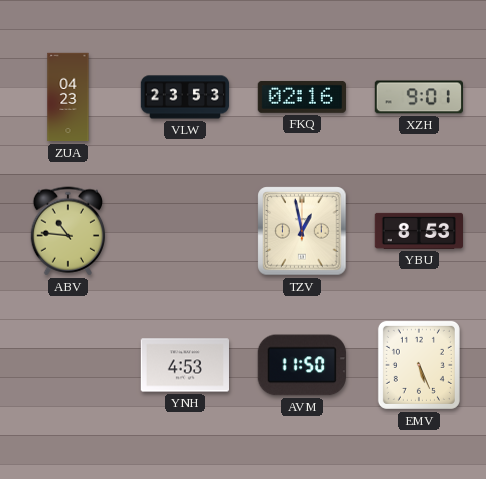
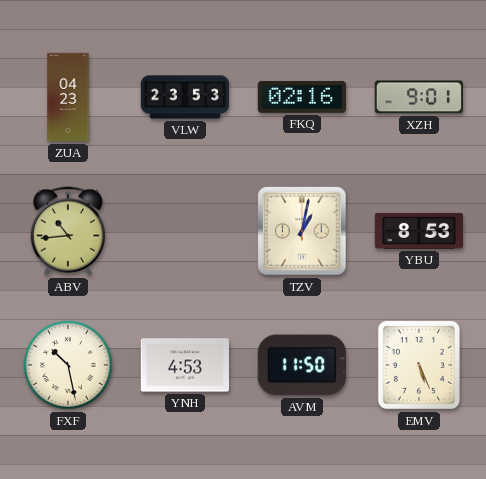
ABV: 10:46 -> 10:44
TZV: 12:58 -> 1:02
FXF: none -> 10:28
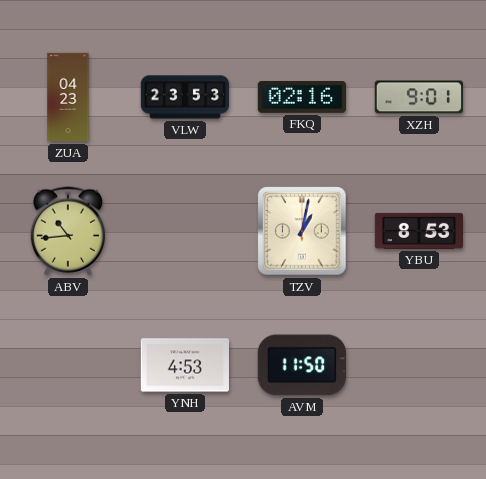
FXF: 10:28 -> none
EMV: 5:26 -> none
